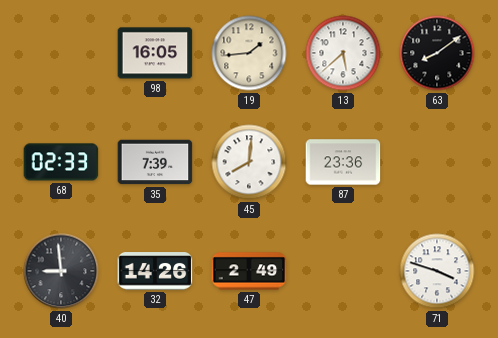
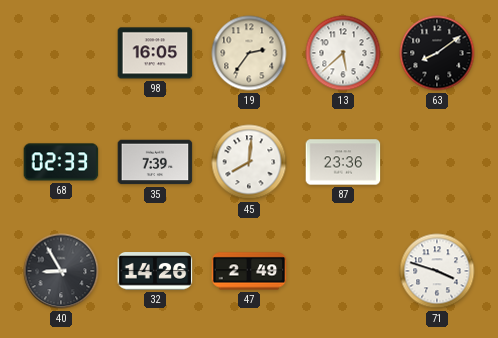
19: 1:44 -> 2:36
40: 8:59 -> 8:55
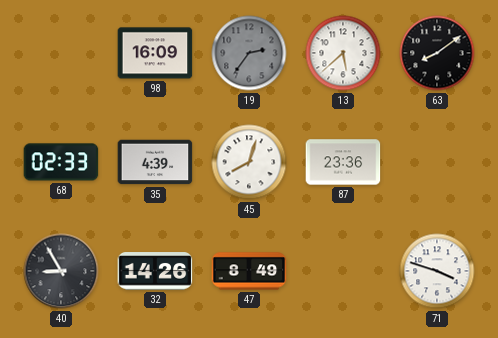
98: 16:05 -> 16:09
19 dial: cream -> grey
35: 7:39 -> 4:39
45: 8:01 -> 8:03
47: 2:49 -> 8:49
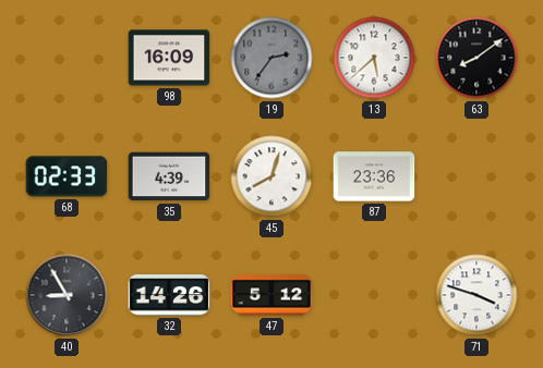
47: 8:49 -> 5:12
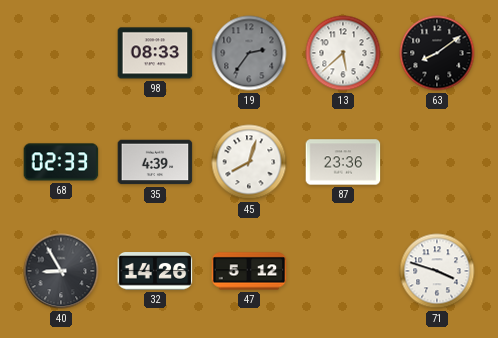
98: 16:09 -> 08:33
